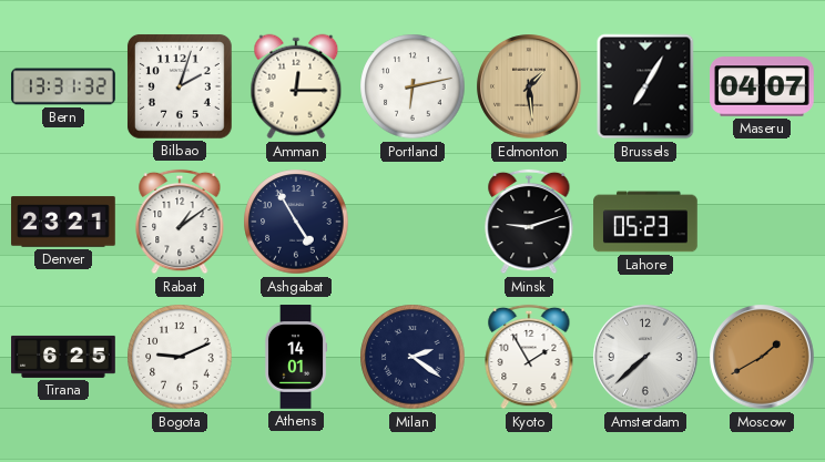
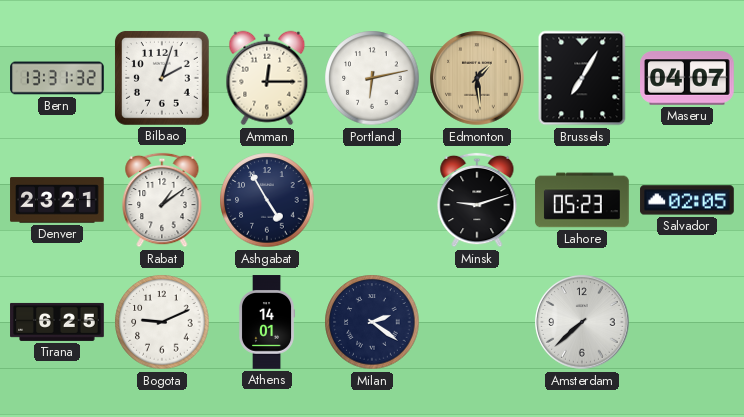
Salvador: none -> 02:05
Kyoto: 1:55 -> none
Moscow: 1:40 -> none
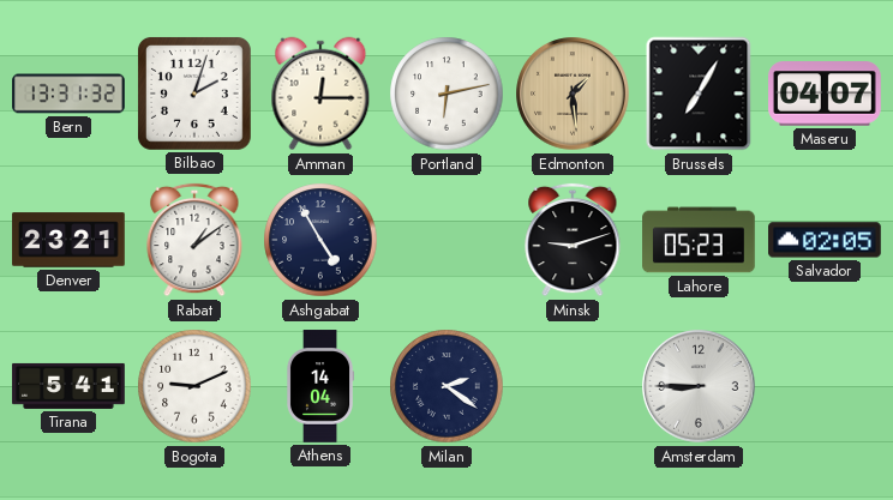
Tirana: 6:25 -> 5:41
Athens: 14:01 -> 14:04
Amsterdam: 7:38 -> 8:45
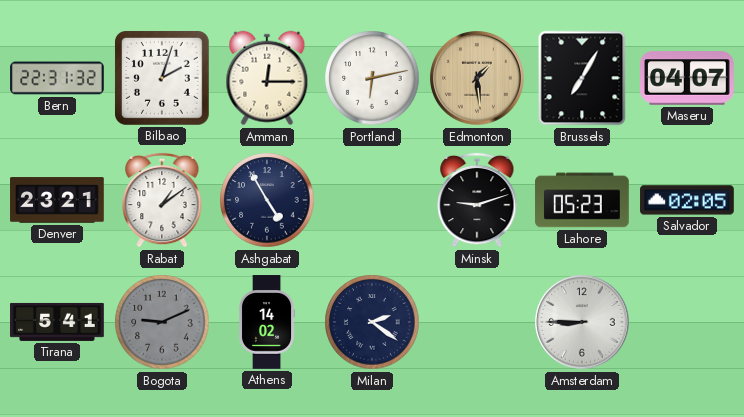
Bern: 13:31 -> 22:31
Bogota dial: white -> grey
Athens: 14:04 -> 14:02
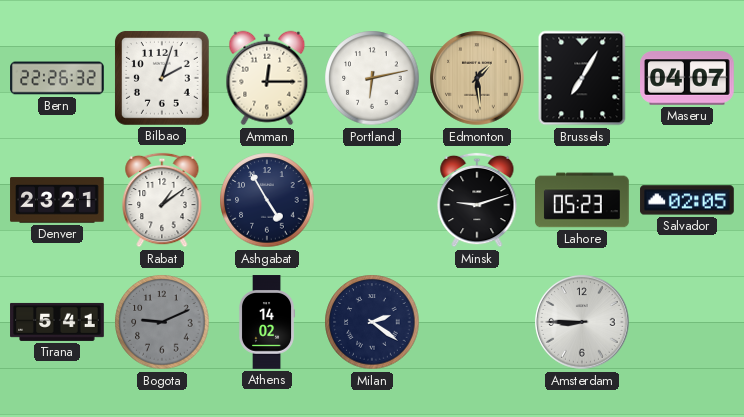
Bern: 22:31 -> 22:26
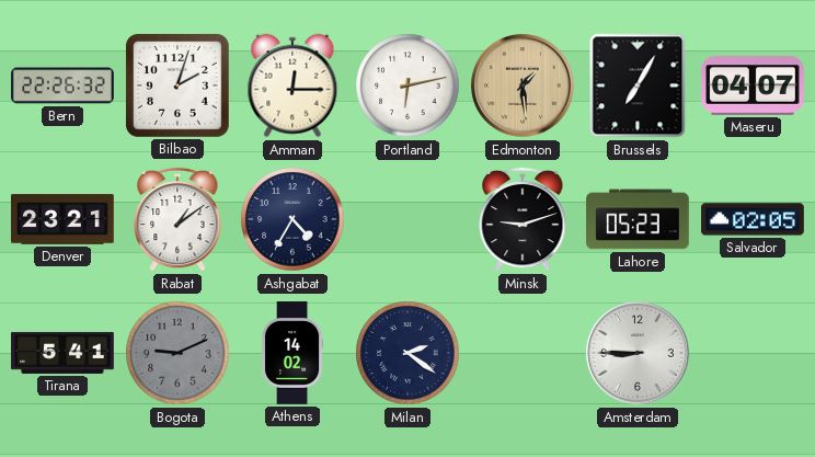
Ashgabat: 4:55 -> 4:35
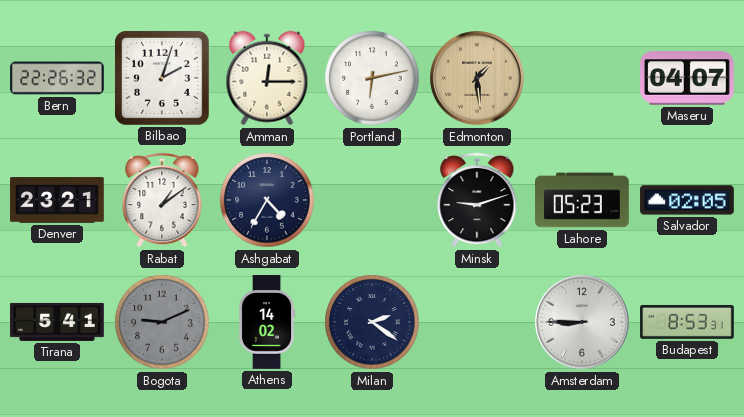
Brussels: 7:05 -> none
Budapest: none -> 8:53
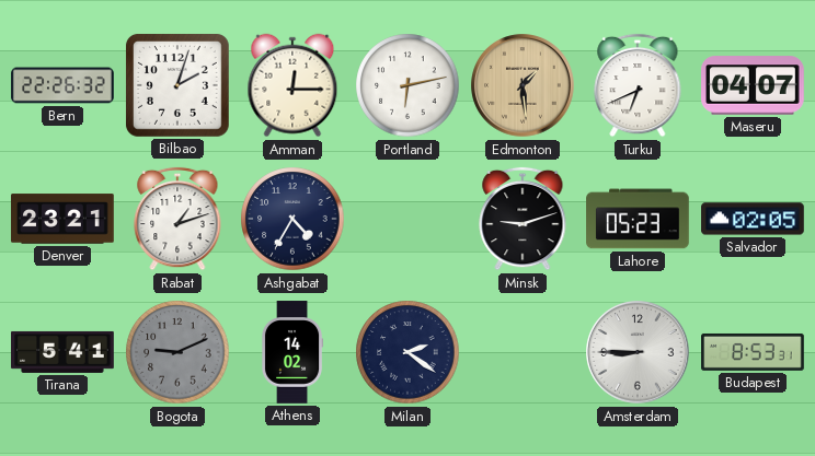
Turku: none -> 6:41
Rabat: 1:09 -> 1:12
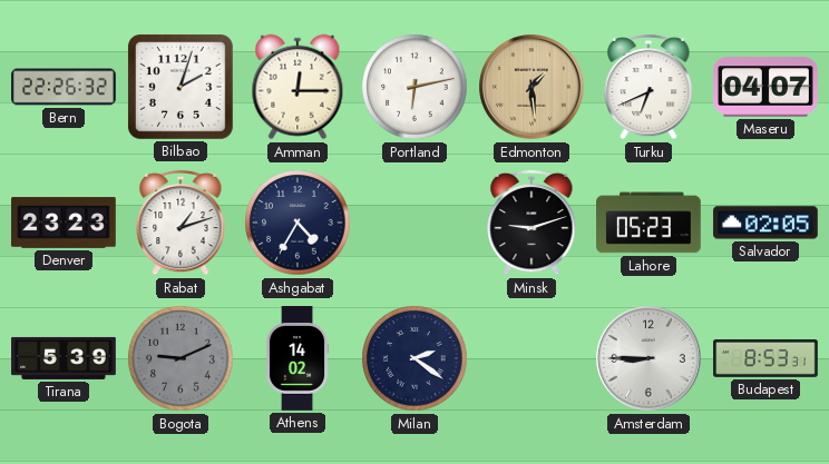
Denver: 23:21 -> 23:23
Tirana: 5:41 -> 5:39
